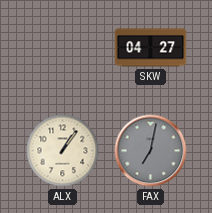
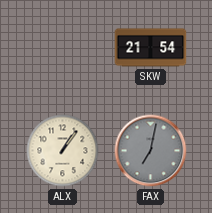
SKW: 04:27 -> 21:54
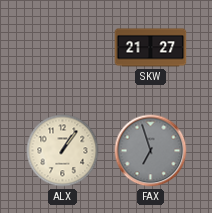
SKW: 21:54 -> 21:27
FAX: 7:02 -> 6:57
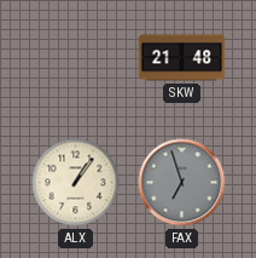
SKW: 21:27 -> 21:48
